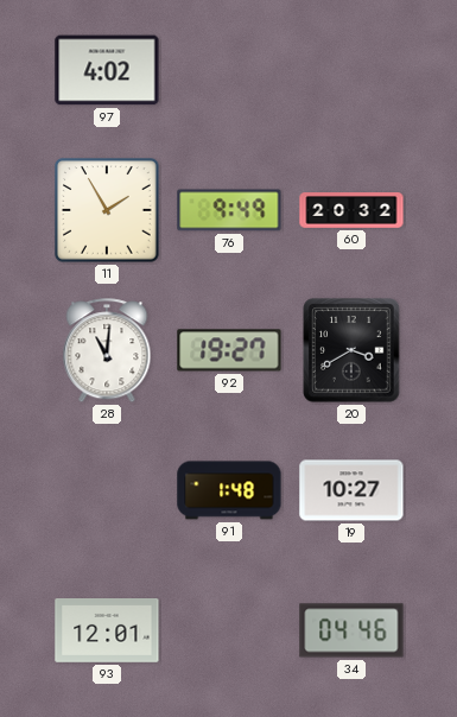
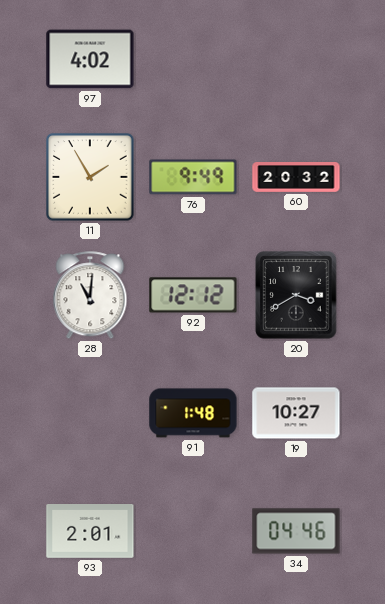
92: 19:27 -> 12:12
93: 12:01 -> 2:01
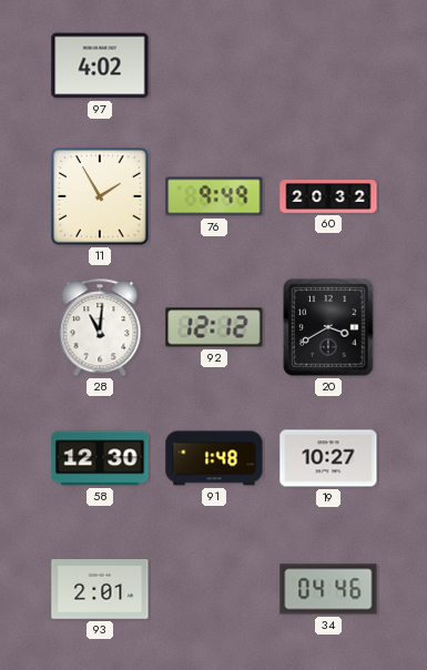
58: none -> 12:30
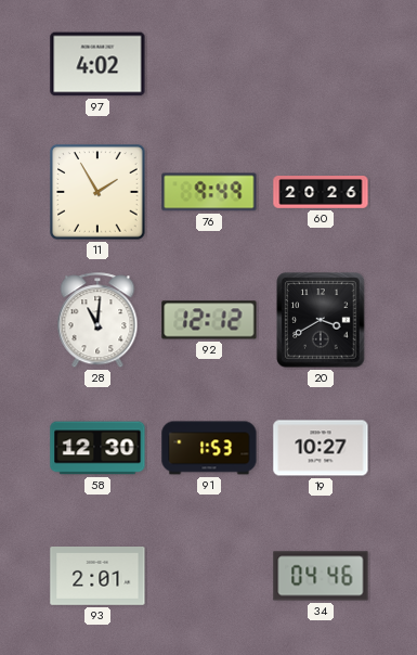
60: 20:32 -> 20:26
91: 1:48 -> 1:53
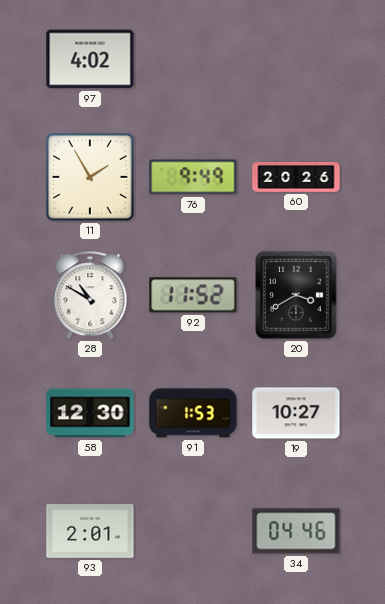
28: 11:01 -> 10:50
92: 12:12 -> 11:52
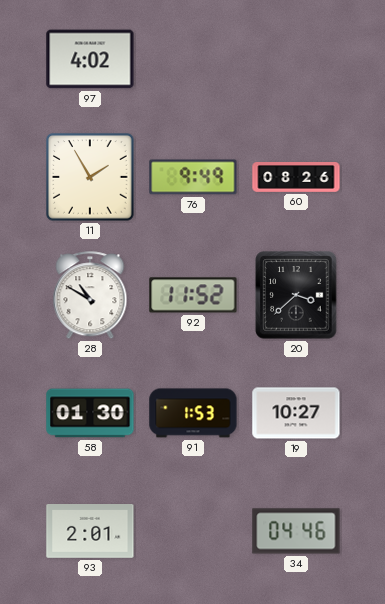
60: 20:26 -> 08:26
20: 3:40 -> 3:38
58: 12:30 -> 01:30
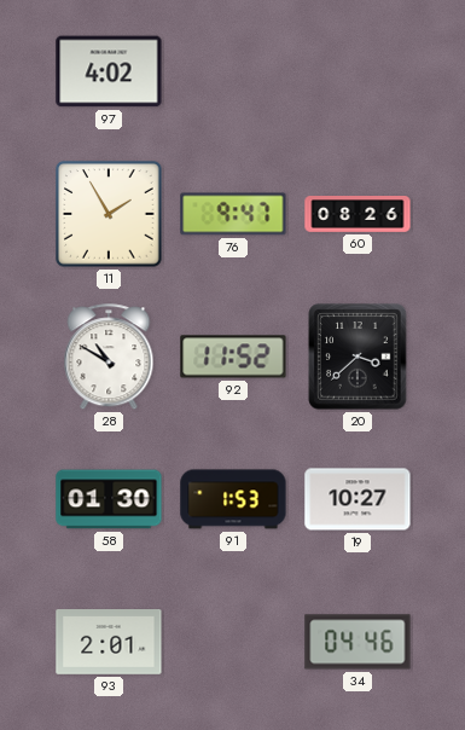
76: 9:49 -> 9:47
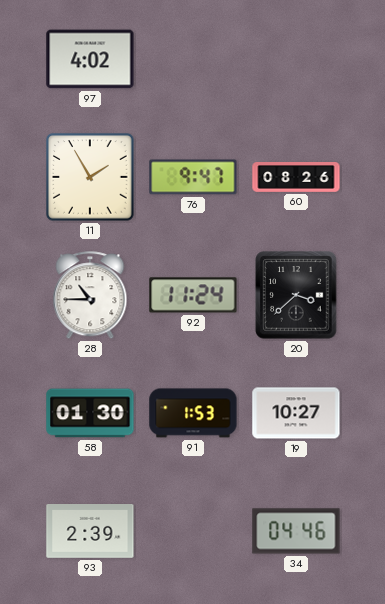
28: 10:50 -> 10:45
92: 11:52 -> 11:24
93: 2:01 -> 2:39
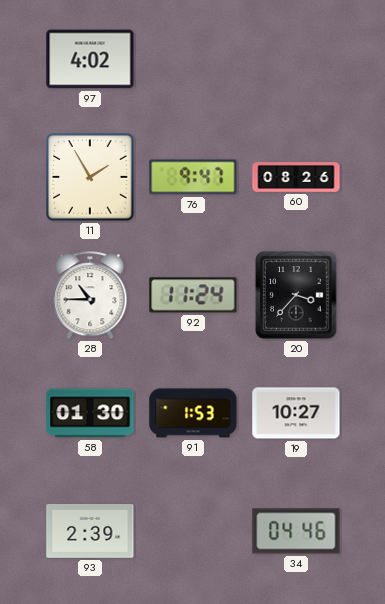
20: 3:38 -> 3:37
